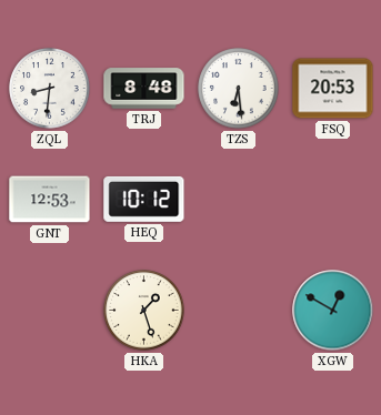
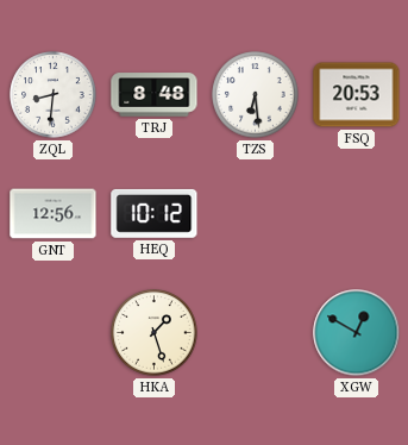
GNT: 12:53 -> 12:56
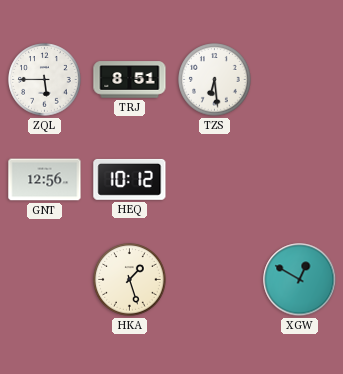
ZQL: 8:31 -> 5:45
TRJ: 8:48 -> 8:51
FSQ: 20:53 -> none
